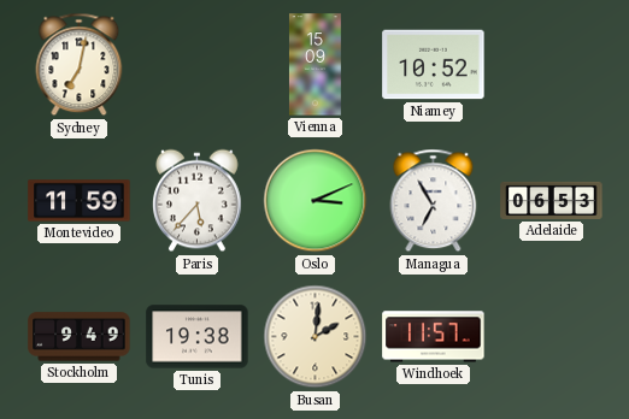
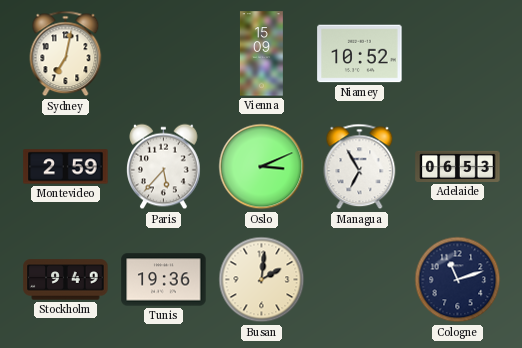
Montevideo: 11:59 -> 2:59
Tunis: 19:38 -> 19:36
Windhoek: 11:57 -> none
Cologne: none -> 11:12
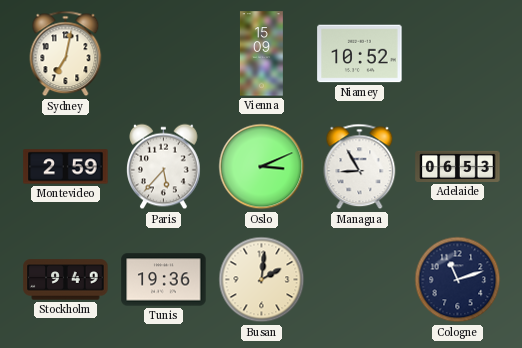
Managua: 6:55 -> 8:55
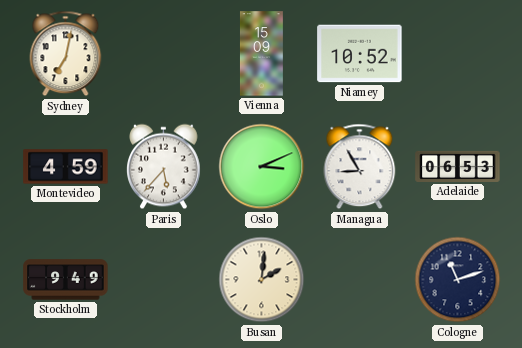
Montevideo: 2:59 -> 4:59
Tunis: 19:36 -> none
